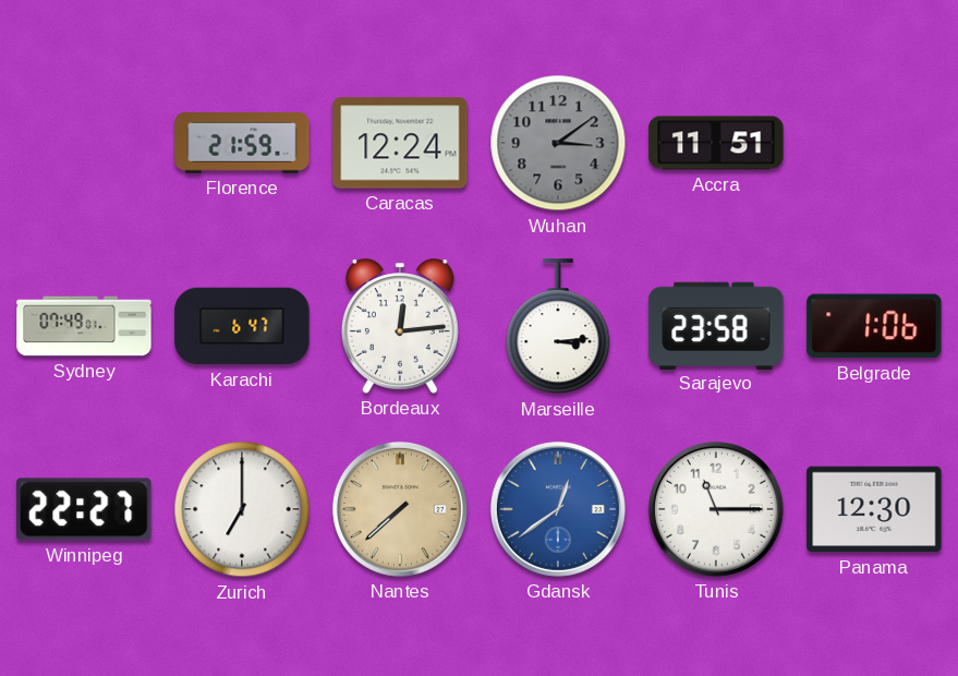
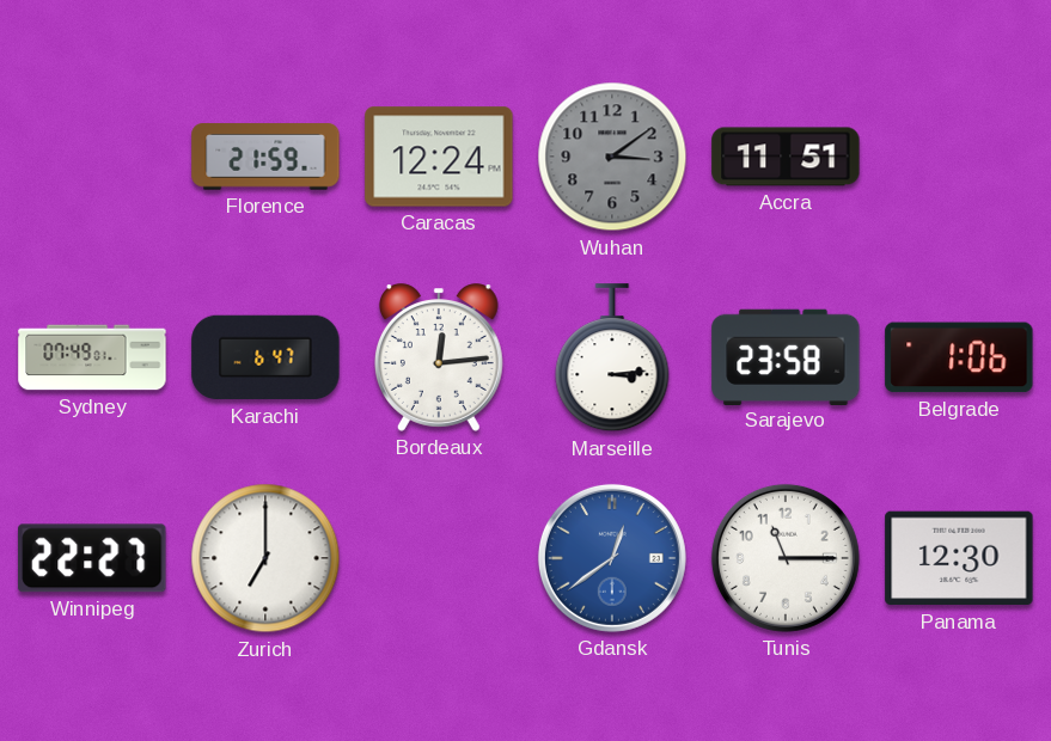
Nantes: 7:38 -> none
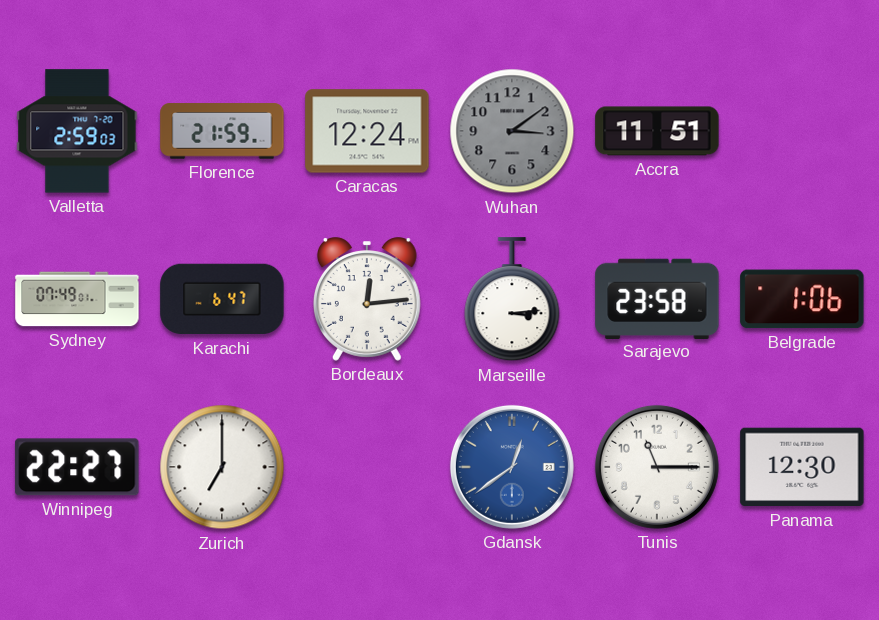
Valletta: none -> 2:59
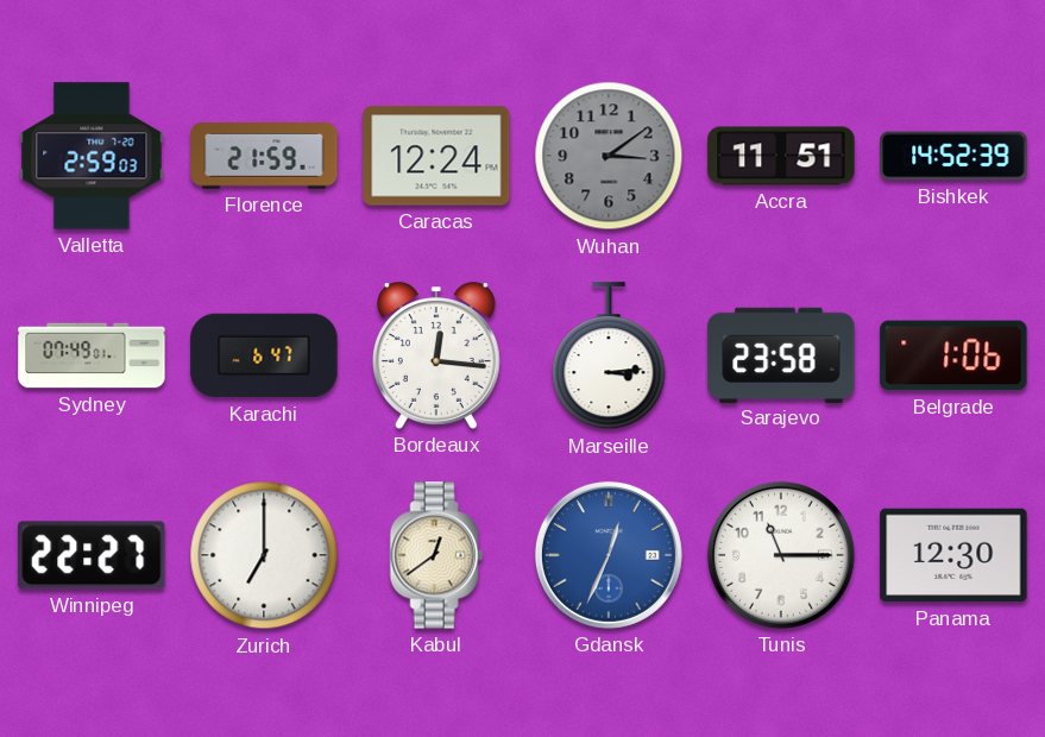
Bishkek: none -> 14:52
Bordeaux: 12:14 -> 12:16
Kabul: none -> 12:39
Gdansk: 12:39 -> 12:34
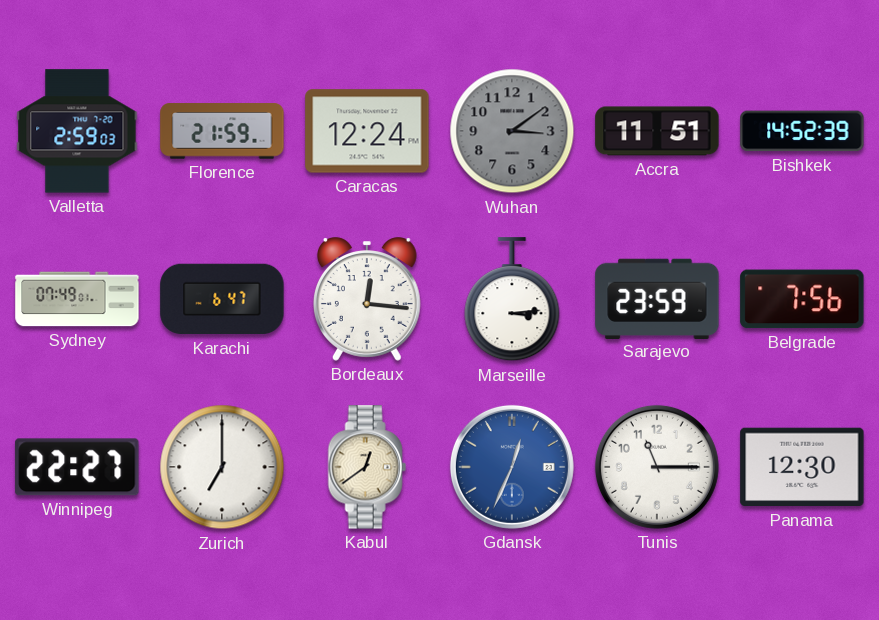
Sarajevo: 23:58 -> 23:59
Belgrade: 1:06 -> 7:56
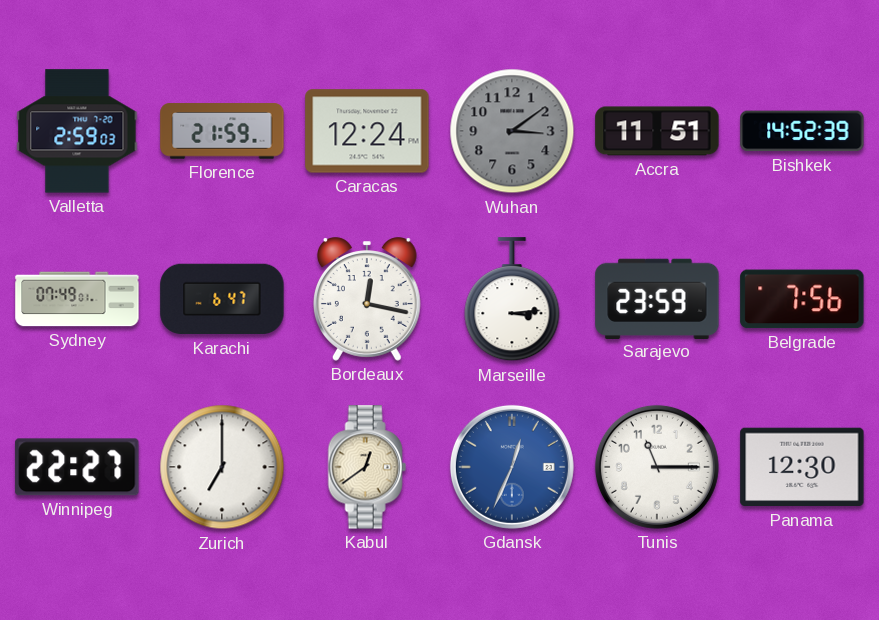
Bordeaux: 12:16 -> 12:17
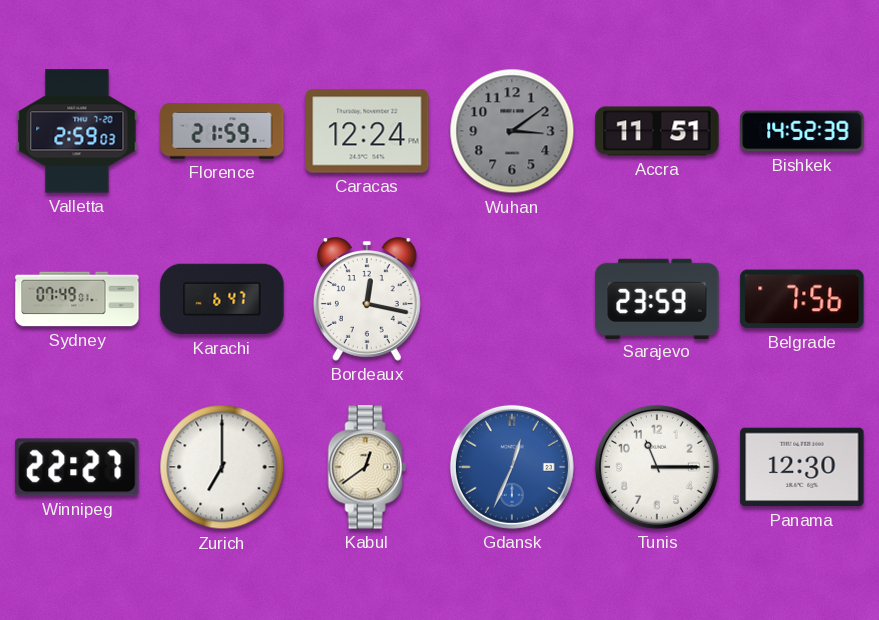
Marseille: 3:14 -> none
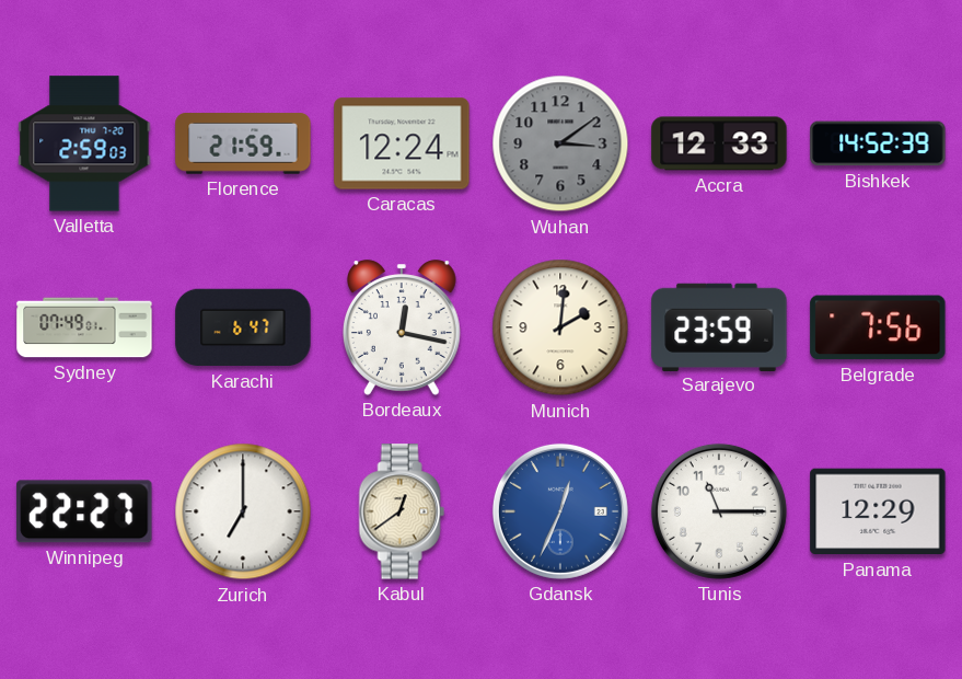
Accra: 11:51 -> 12:33
Munich: none -> 2:01
Panama: 12:30 -> 12:29
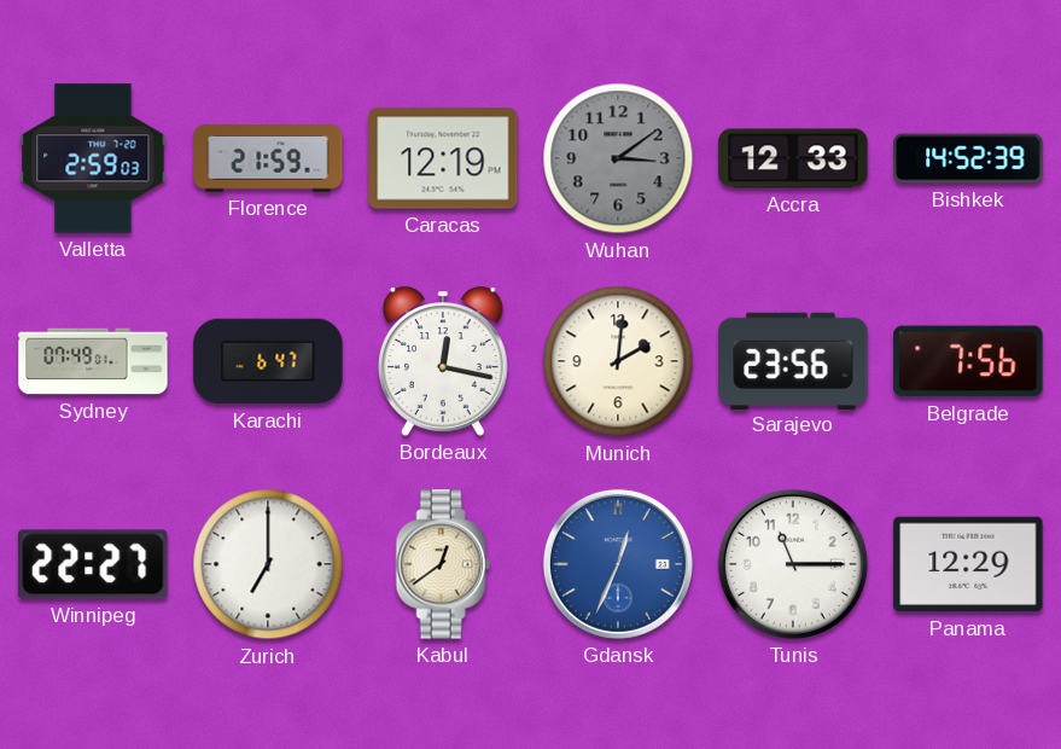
Caracas: 12:24 -> 12:19
Sarajevo: 23:59 -> 23:56
